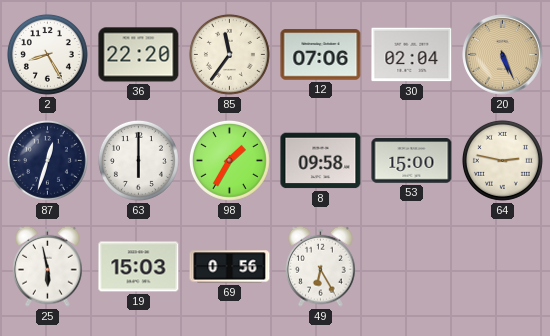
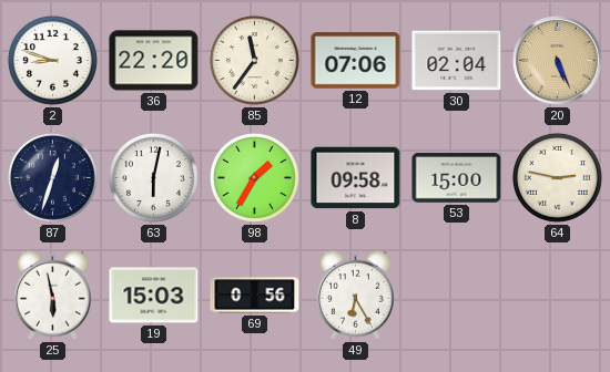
2: 8:25 -> 8:48
63: 6:00 -> 6:02
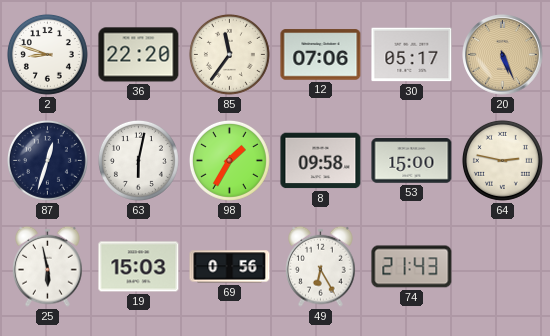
30: 02:04 -> 05:17
74: none -> 21:43
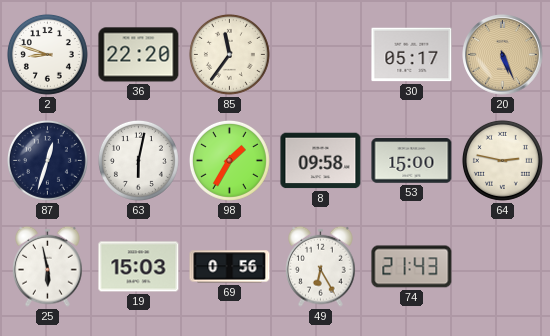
12: 07:06 -> none
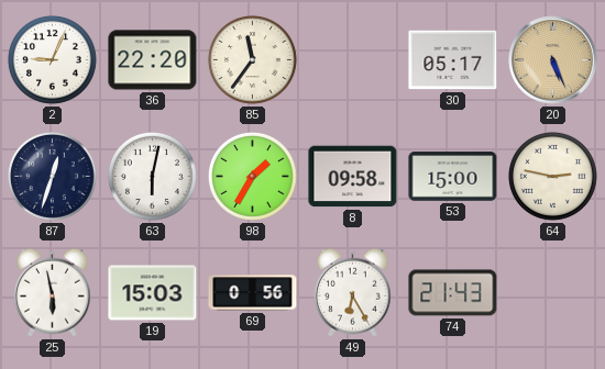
2: 8:48 -> 9:04
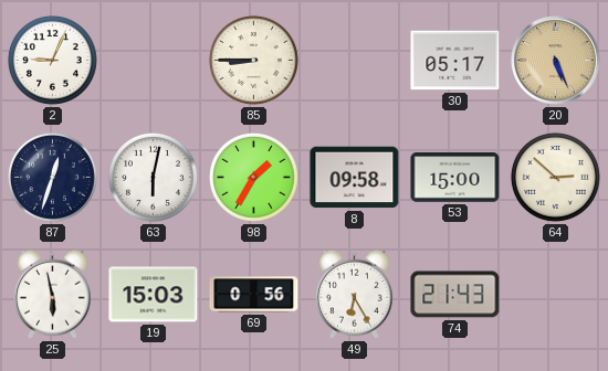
36: 22:20 -> none
85: 11:36 -> 8:45
64: 2:47 -> 2:52
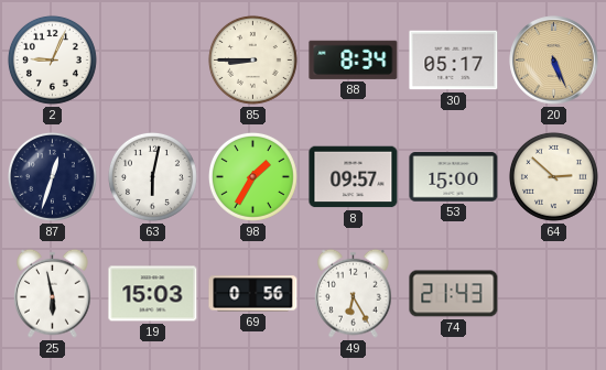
88: none -> 8:34
8: 09:58 -> 09:57
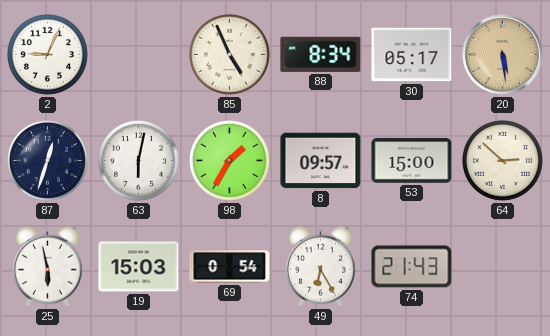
85: 8:45 -> 4:56
20: 5:26 -> 5:29
69: 0:56 -> 0:54
